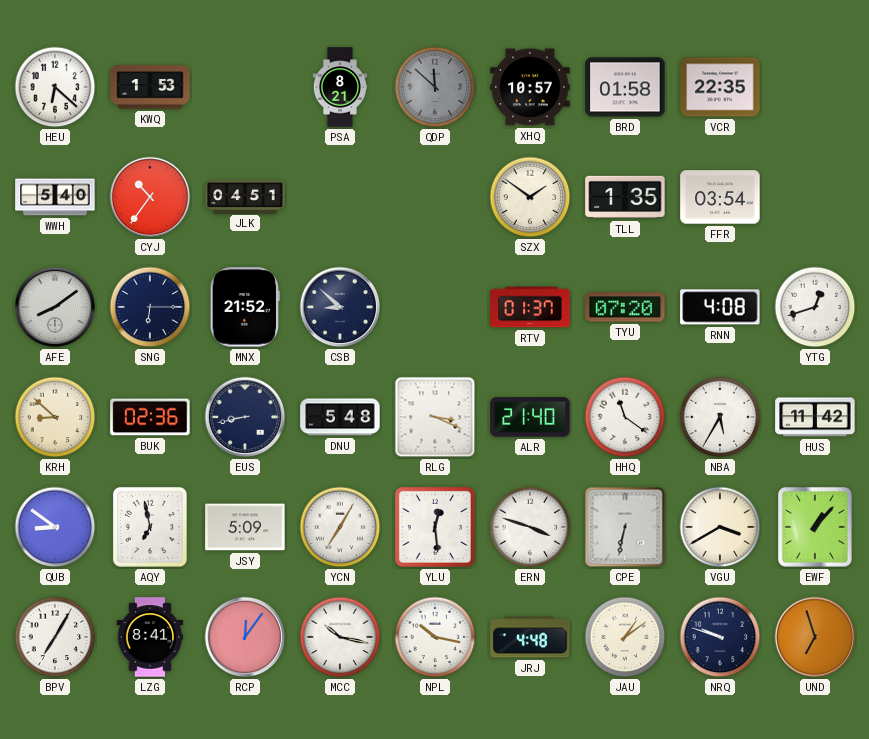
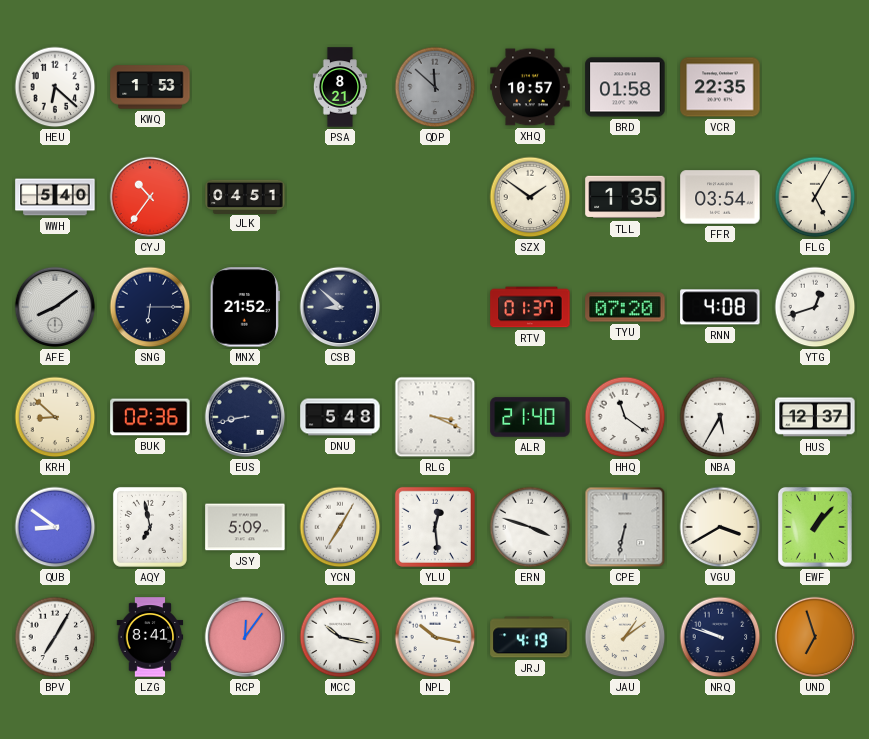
FLG: none -> 5:05
HUS: 11:42 -> 12:37
JRJ: 4:48 -> 4:19
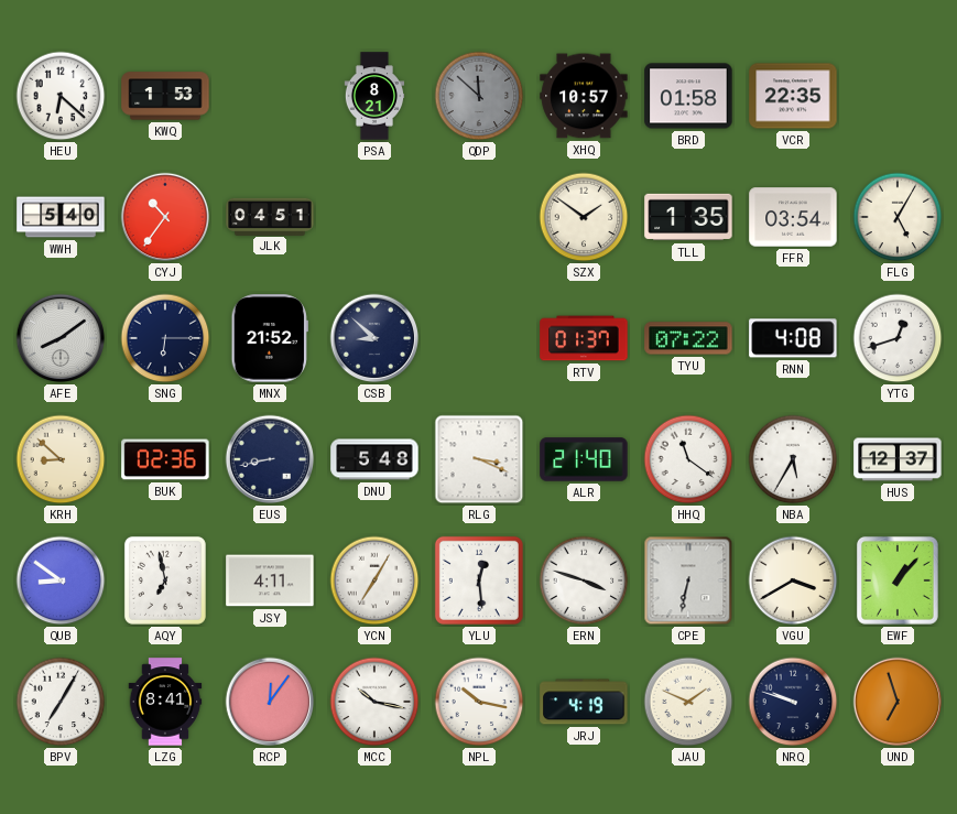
TYU: 07:20 -> 07:22
JSY: 5:09 -> 4:11
JAU: 1:09 -> 1:49
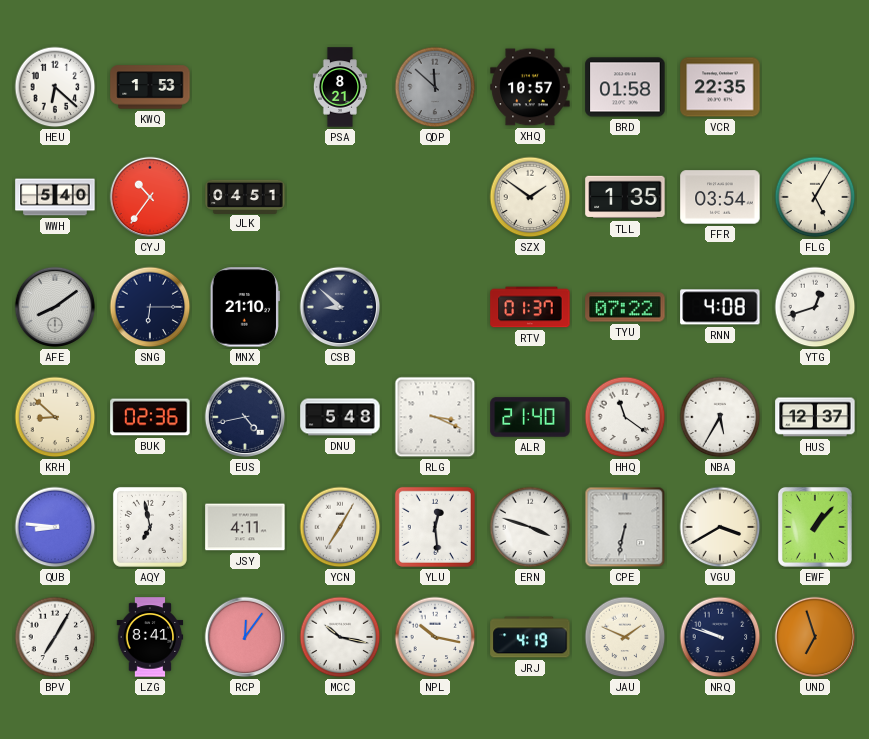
MNX: 21:52 -> 21:10
EUS: 8:43 -> 4:43
QUB: 8:51 -> 8:46
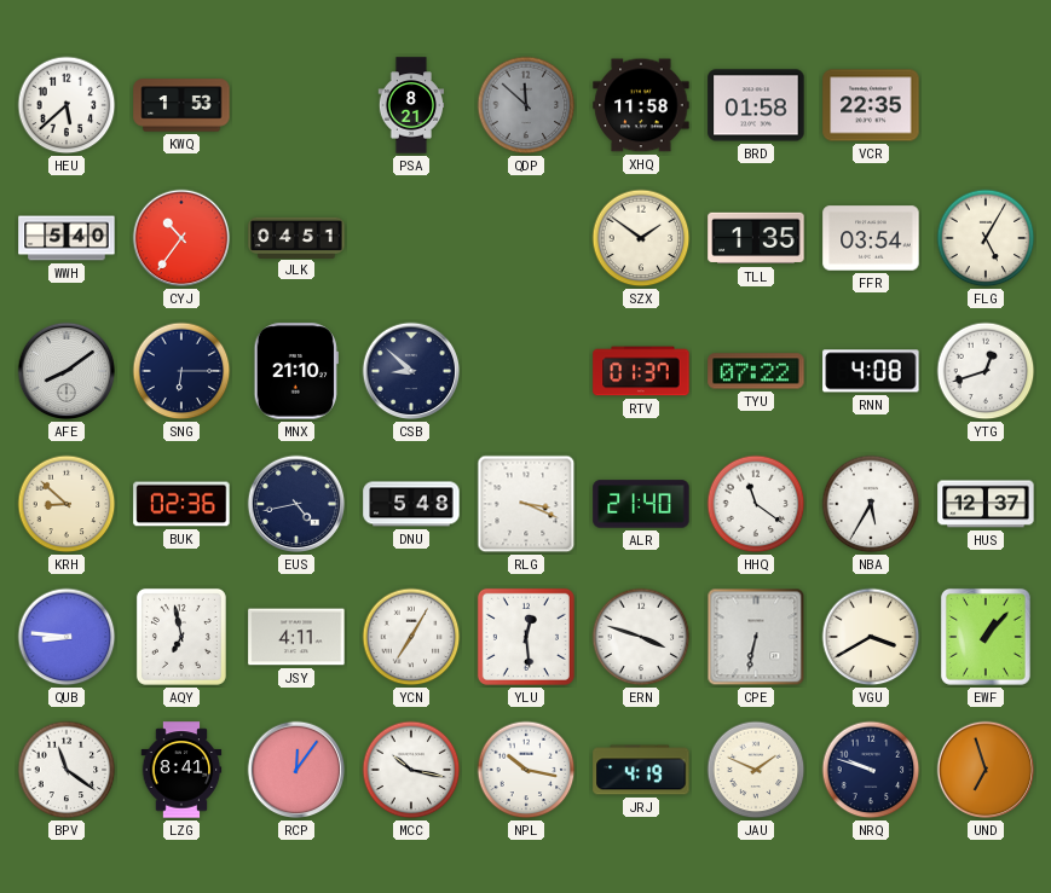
HEU: 6:22 -> 5:38
XHQ: 10:57 -> 11:58
BPV: 7:05 -> 11:21
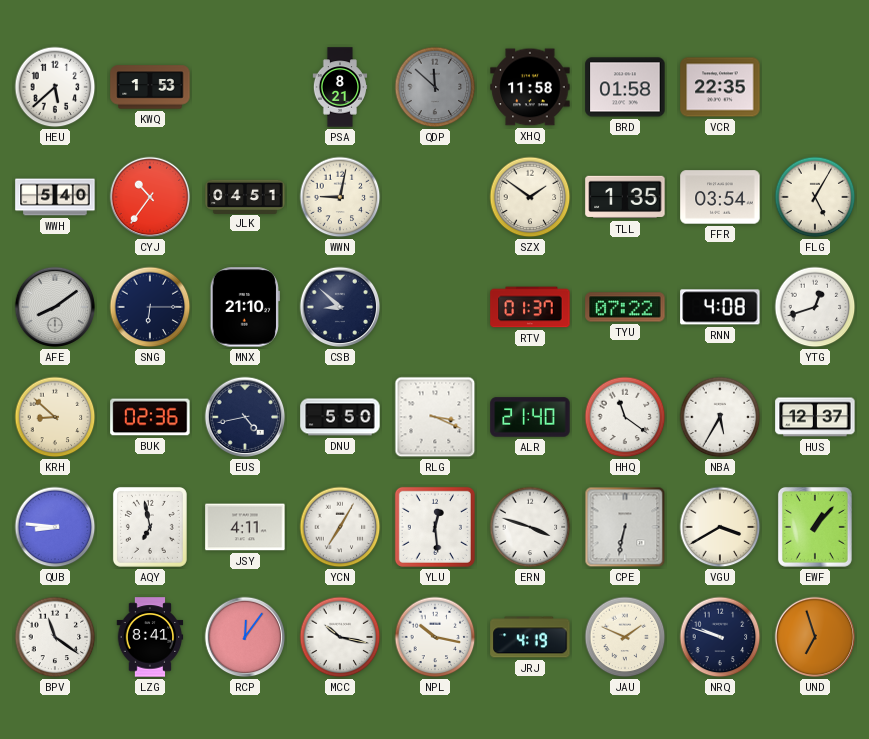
WWN: none -> 9:02
DNU: 5:48 -> 5:50
